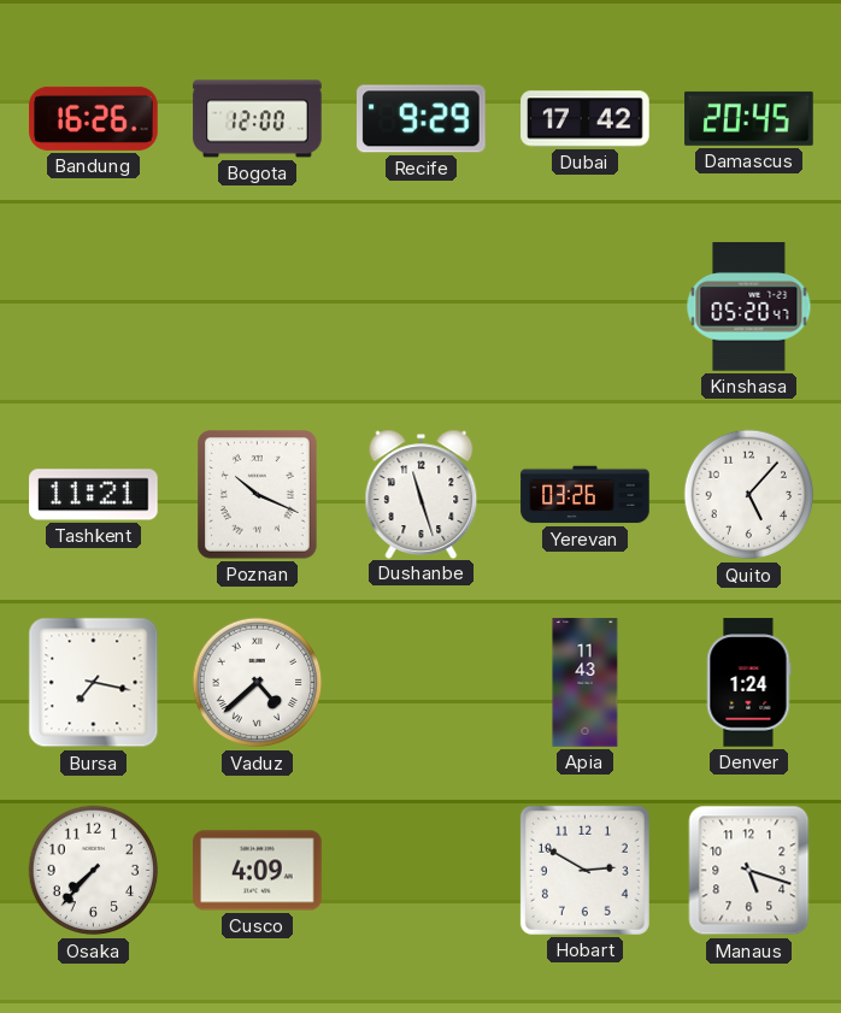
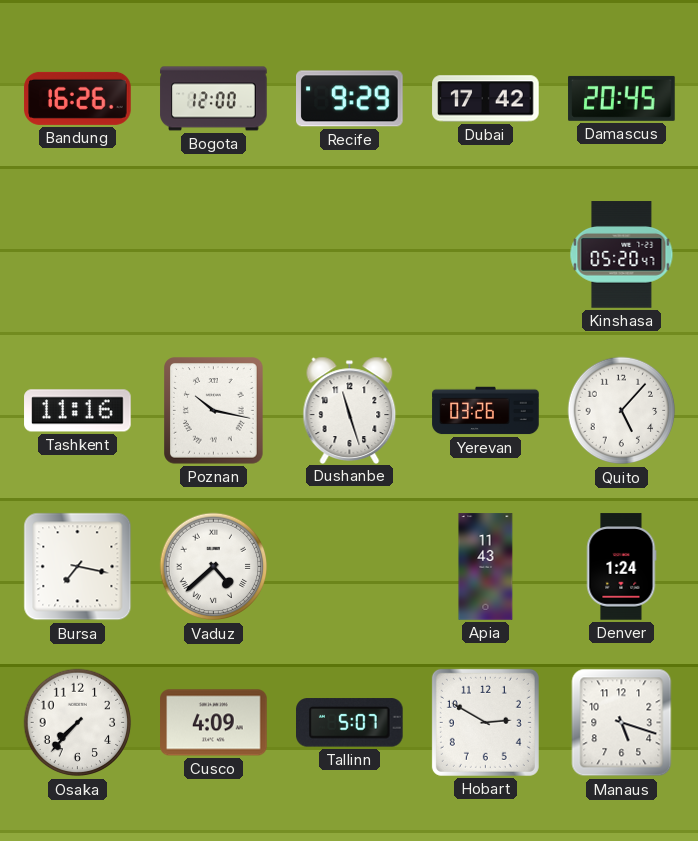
Tashkent: 11:21 -> 11:16
Poznan: 10:19 -> 10:17
Tallinn: none -> 5:07
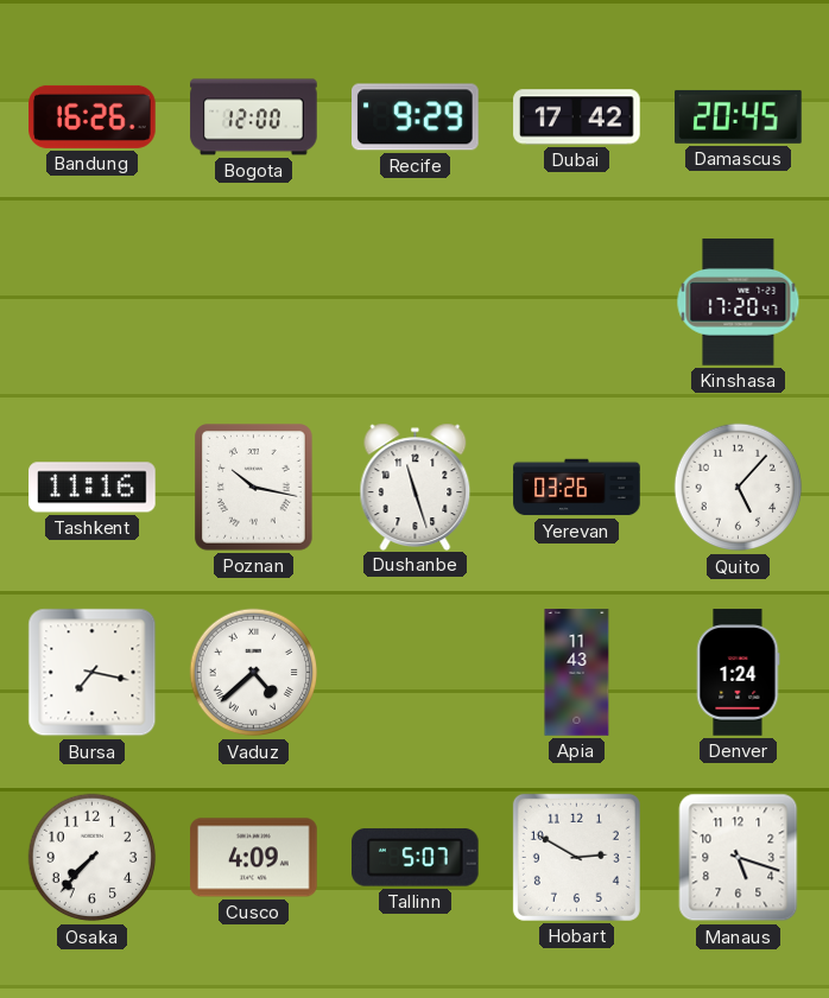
Kinshasa: 05:20 -> 17:20
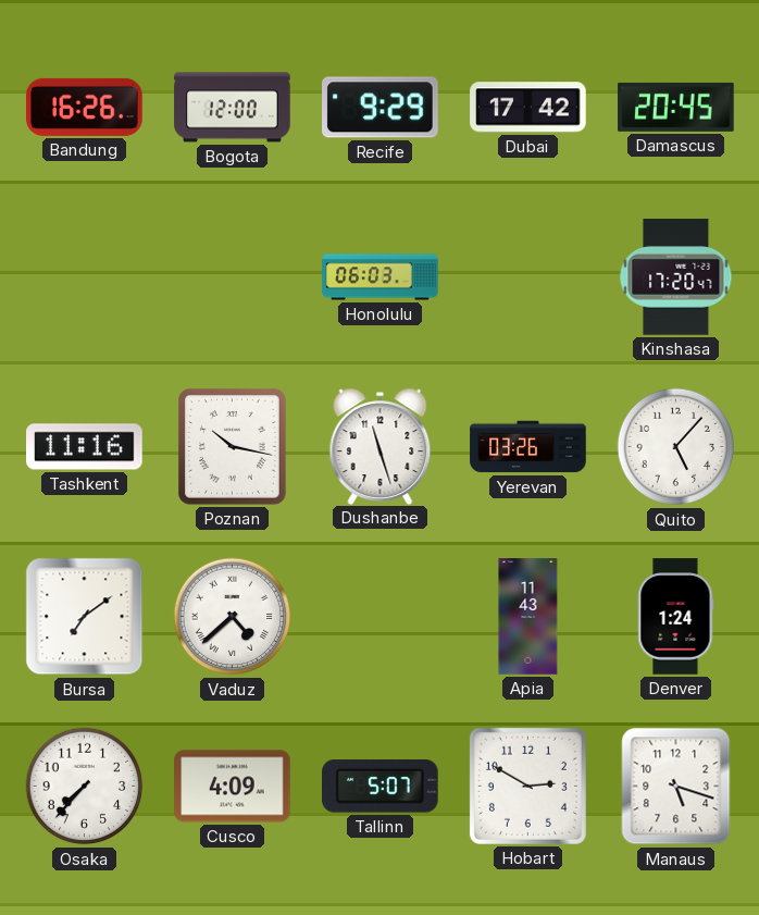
Honolulu: none -> 06:03
Bursa: 7:17 -> 7:09
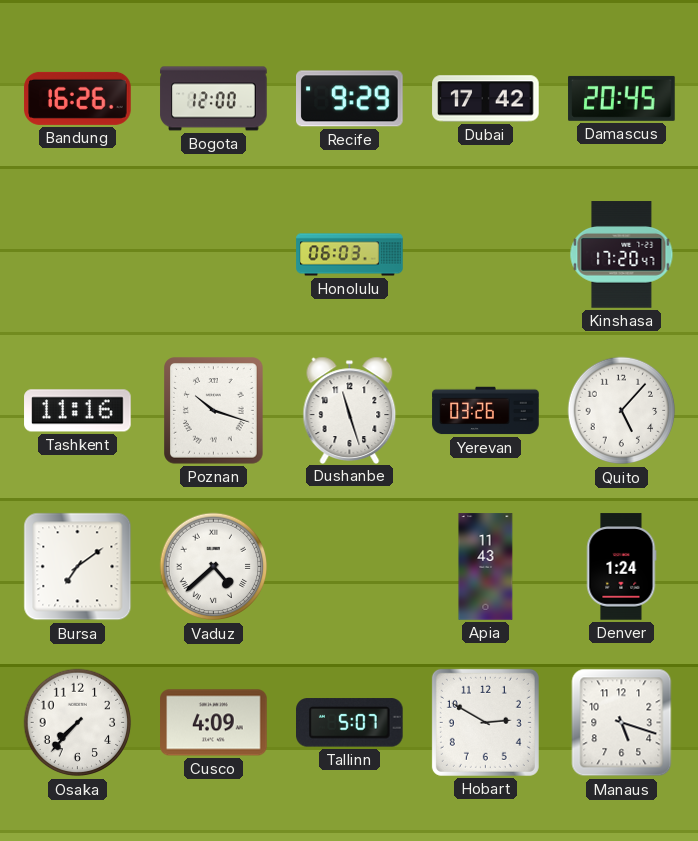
Poznan: 10:17 -> 10:18
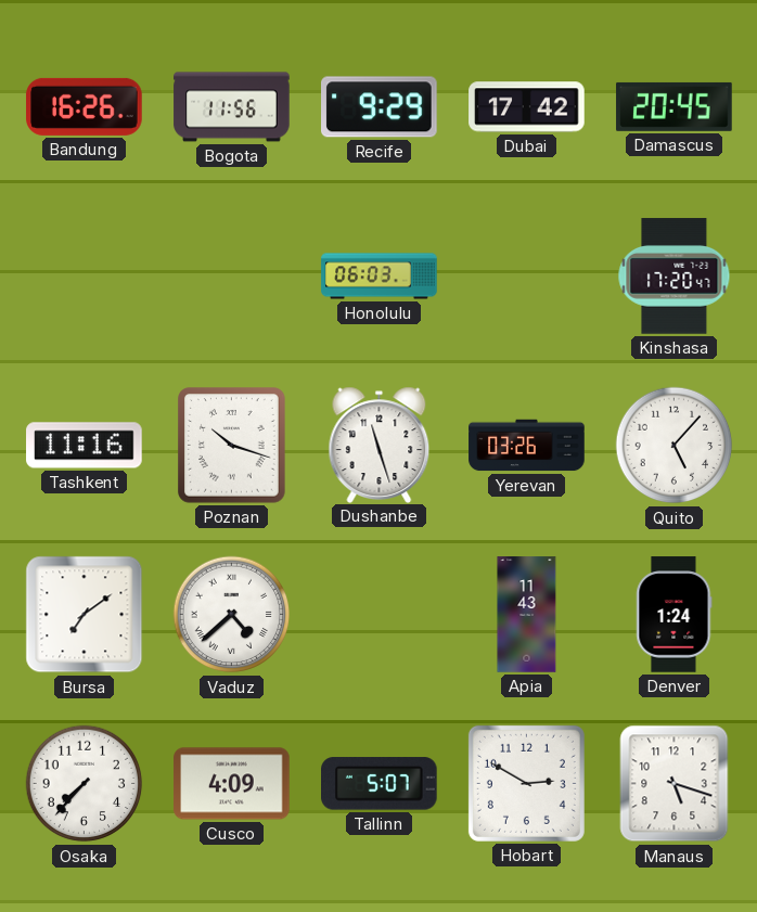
Bogota: 12:00 -> 11:56
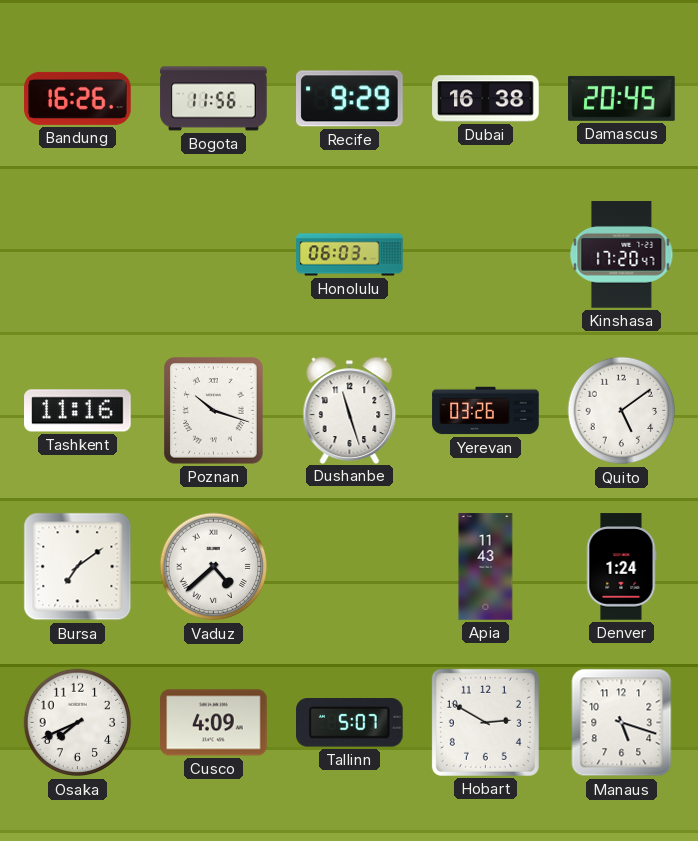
Dubai: 17:42 -> 16:38
Quito: 5:07 -> 5:09
Osaka: 7:37 -> 7:41
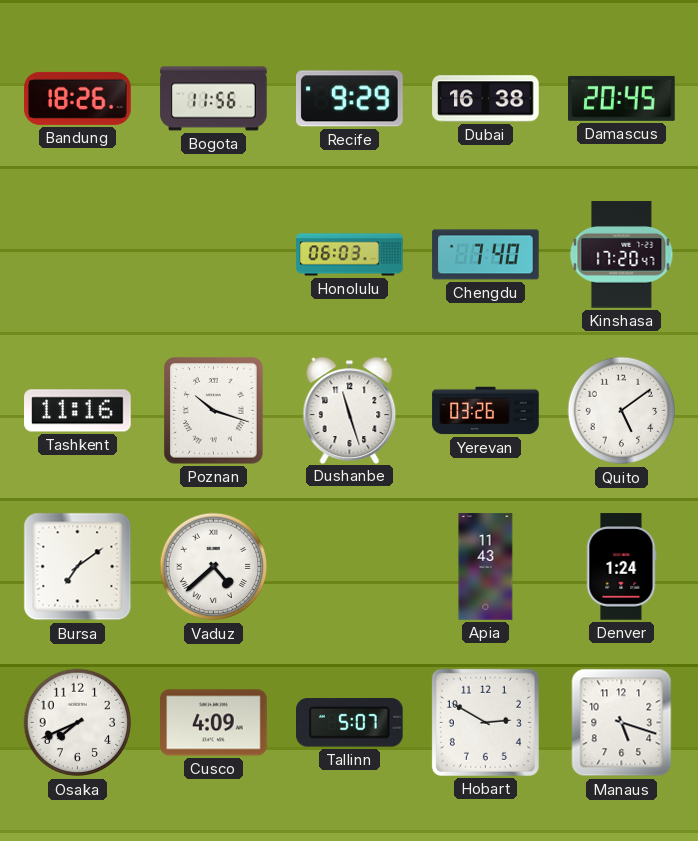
Bandung: 16:26 -> 18:26
Chengdu: none -> 7:40
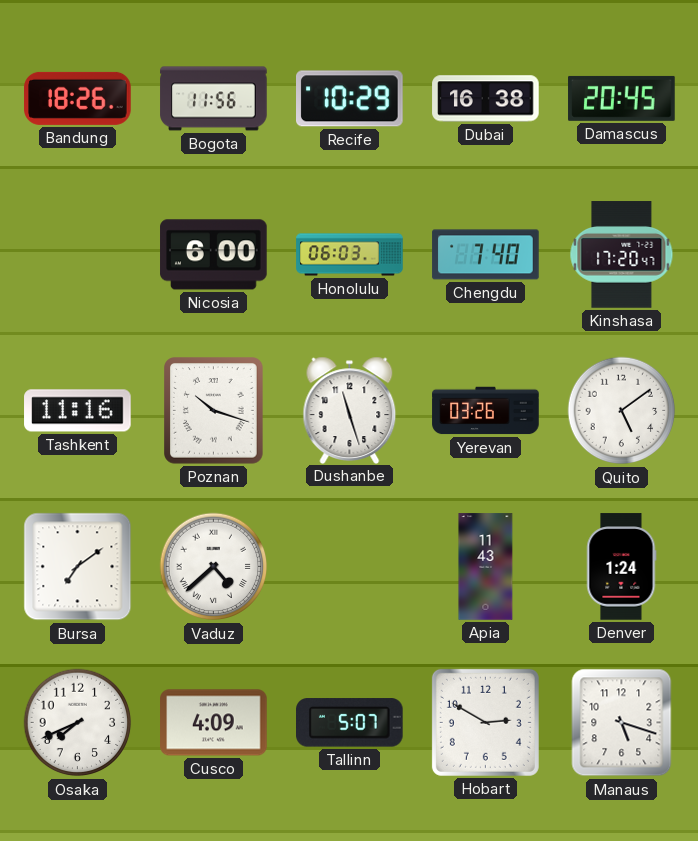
Recife: 9:29 -> 10:29
Nicosia: none -> 6:00
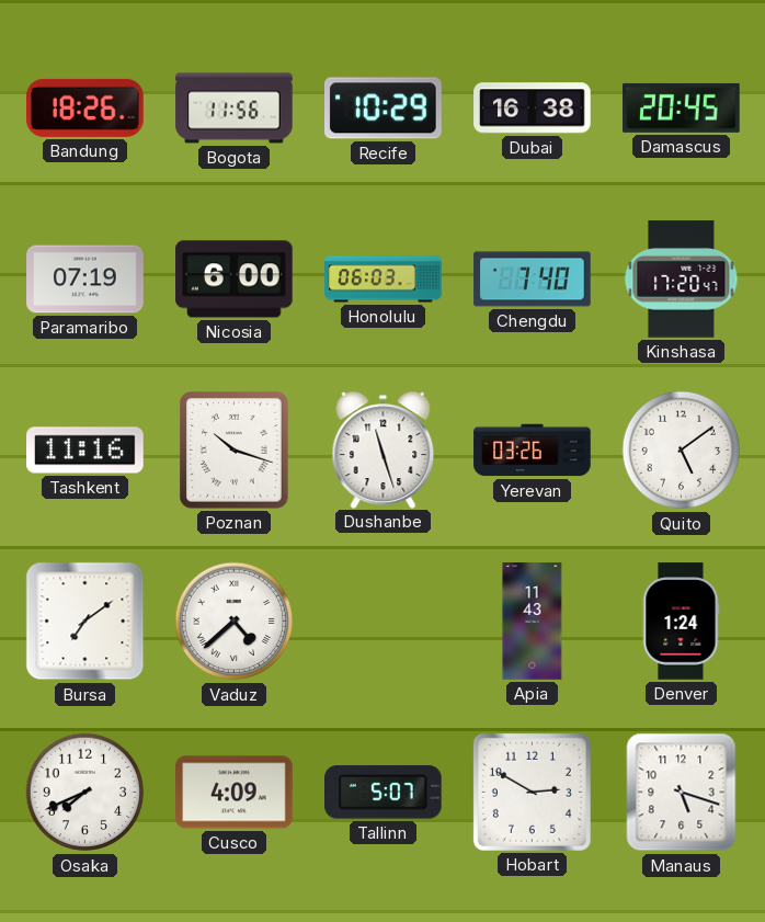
Paramaribo: none -> 07:19
